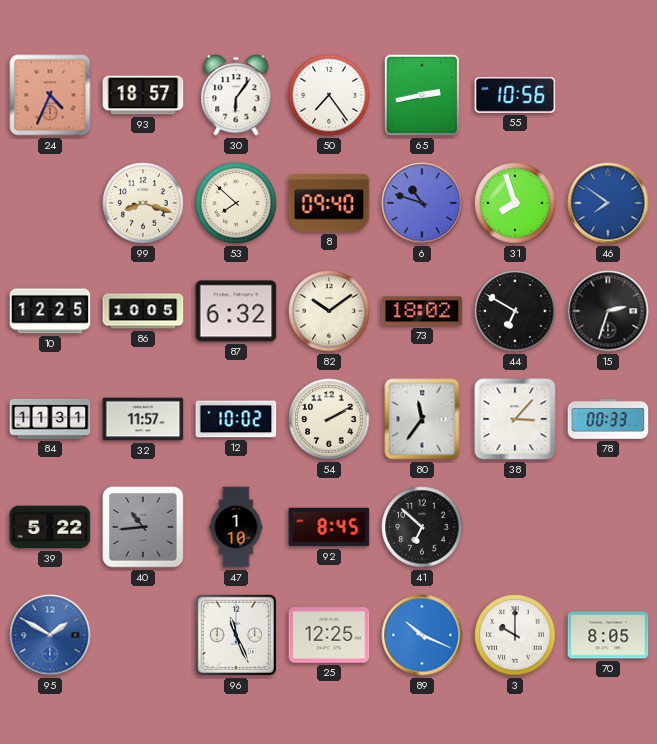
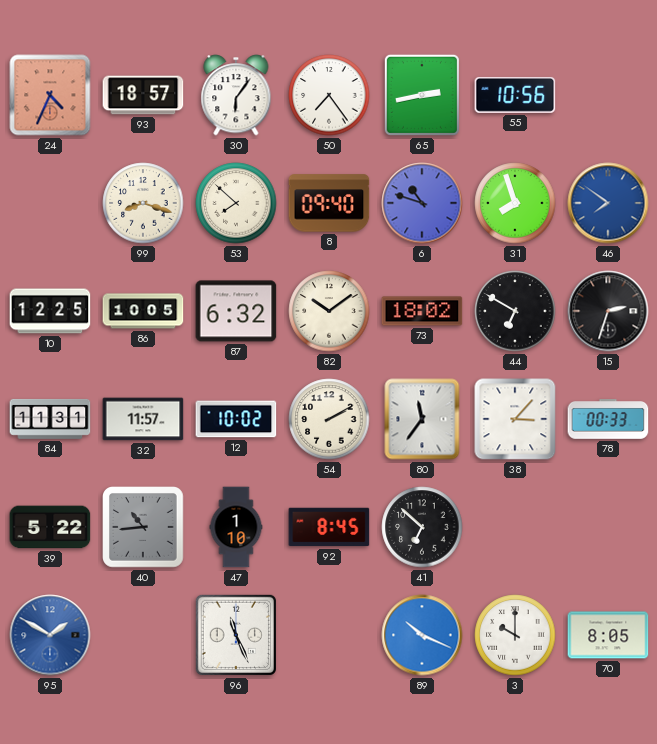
25: 12:25 -> none
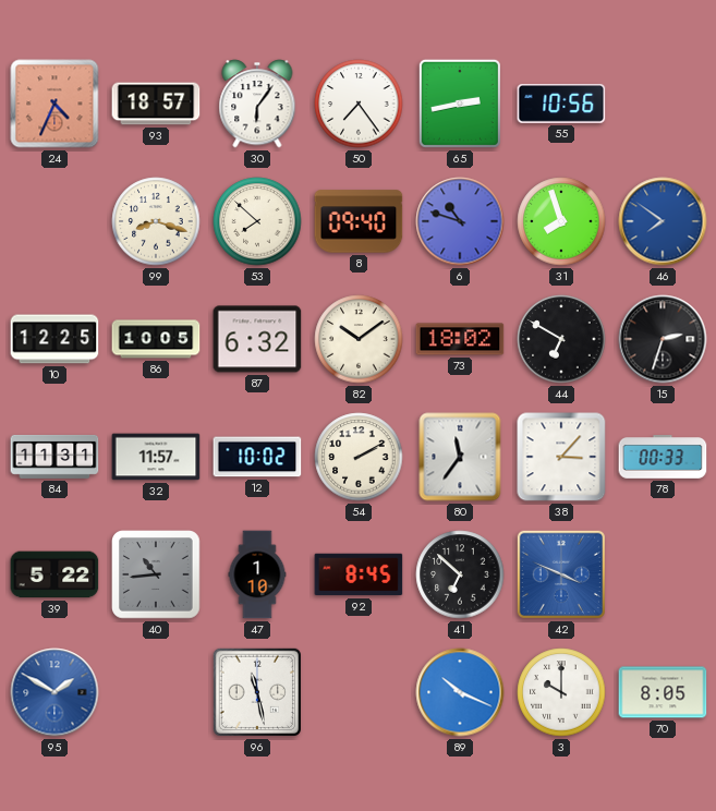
42: none -> 3:49
96: 11:26 -> 11:28
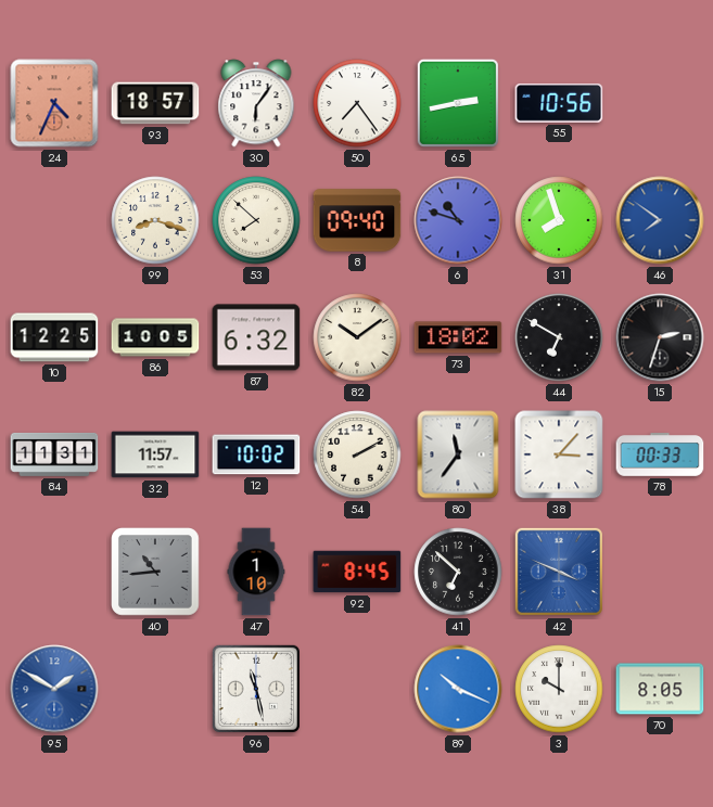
39: 5:22 -> none
